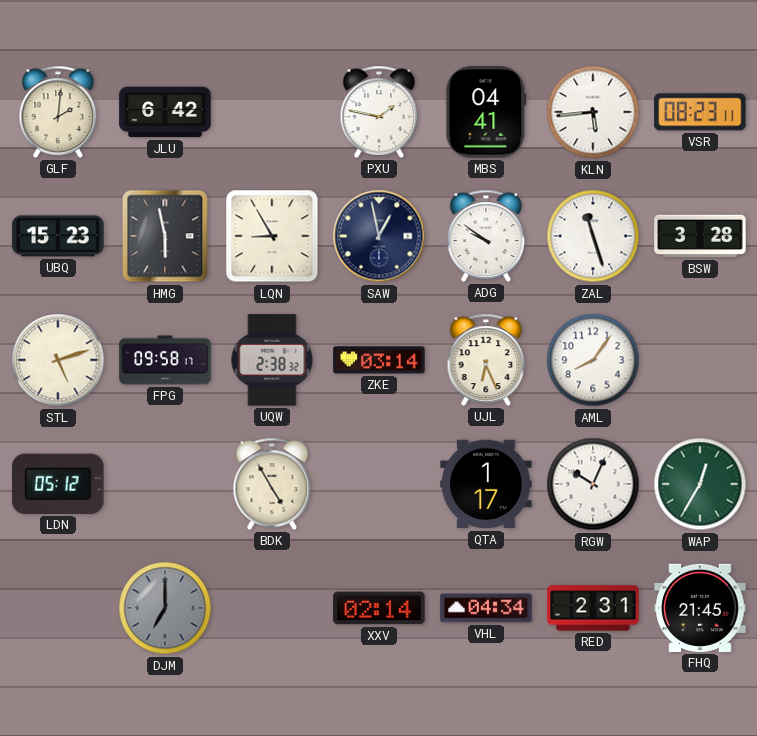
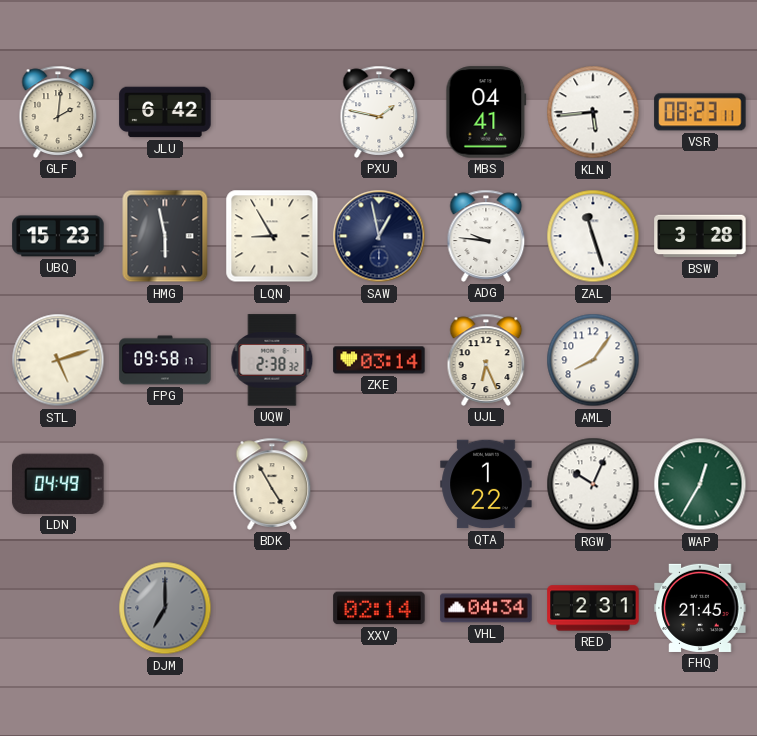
ADG: 9:51 -> 9:46
LDN: 05:12 -> 04:49
QTA: 1:17 -> 1:22
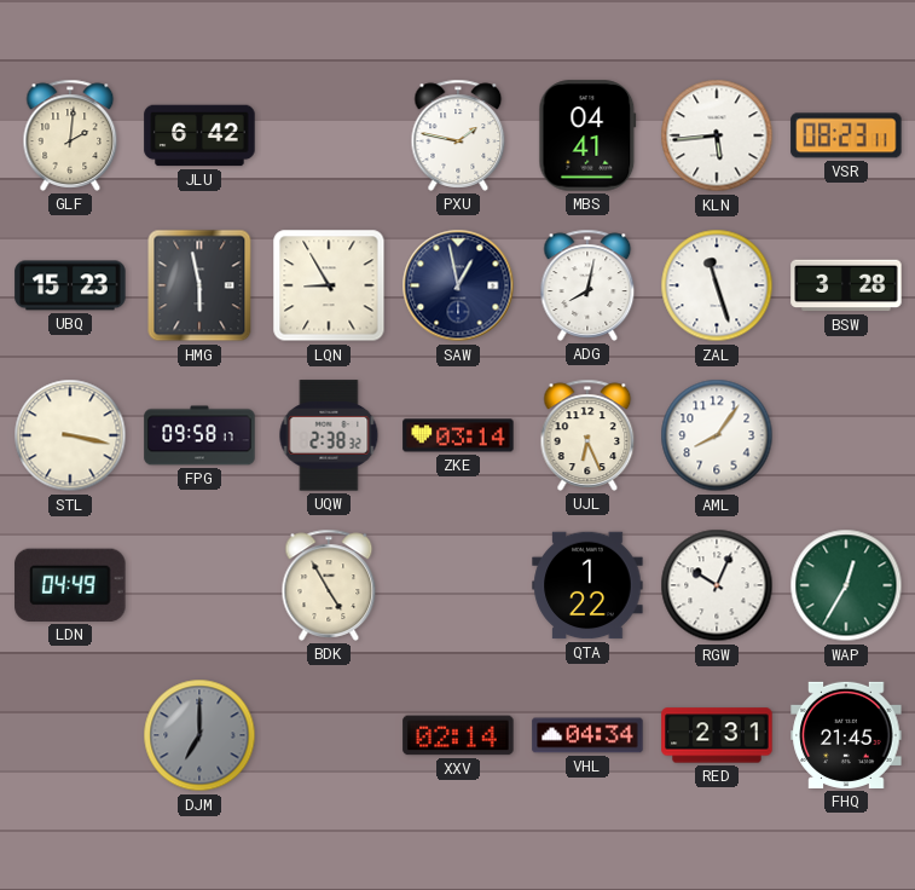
ADG: 9:46 -> 8:02
STL: 5:12 -> 3:17
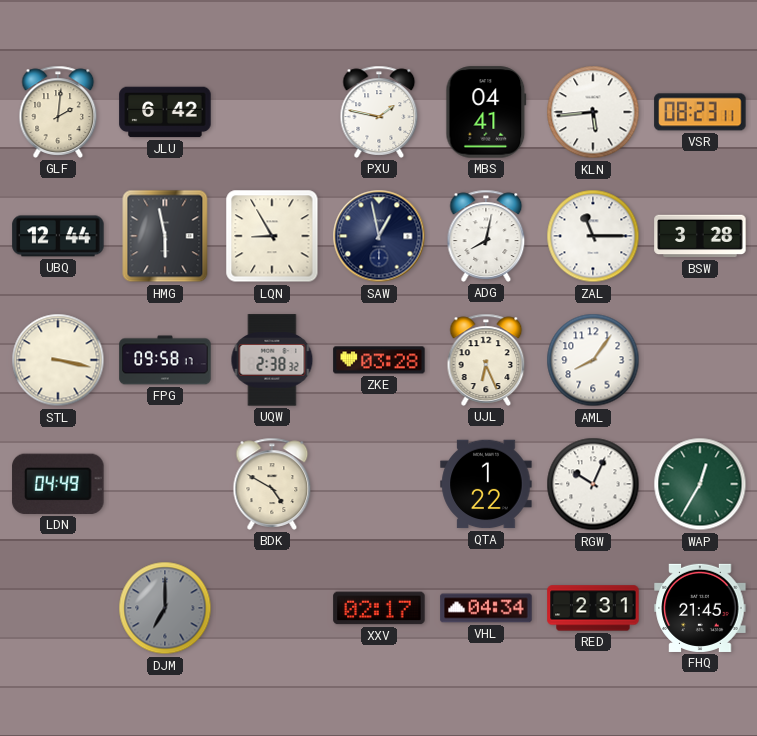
UBQ: 15:23 -> 12:44
ZAL: 11:27 -> 11:15
ZKE: 03:14 -> 03:28
BDK: 4:55 -> 4:50
XXV: 02:14 -> 02:17
